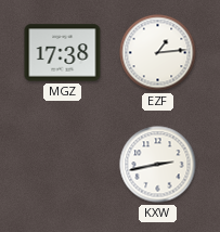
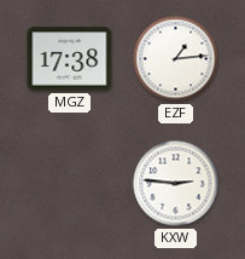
KXW: 2:43 -> 2:46
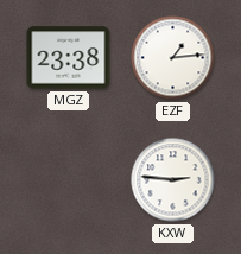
MGZ: 17:38 -> 23:38
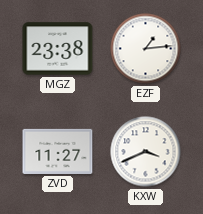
ZVD: none -> 11:27
KXW: 2:46 -> 3:41
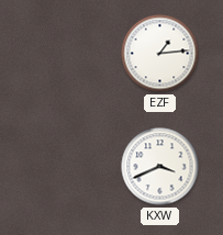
MGZ: 23:38 -> none
ZVD: 11:27 -> none
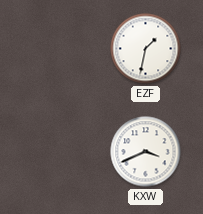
EZF: 1:14 -> 1:32
